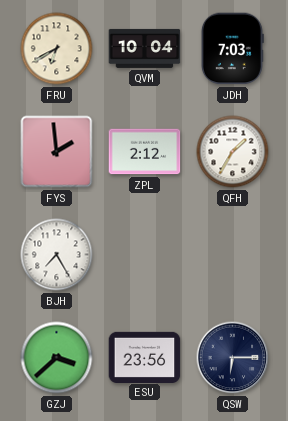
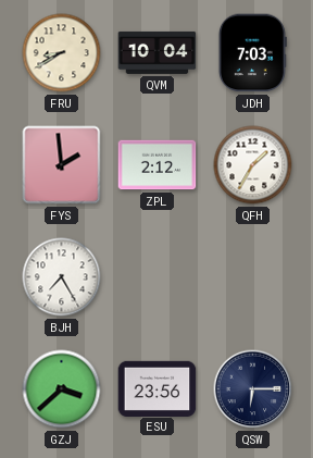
FRU: 6:40 -> 8:40
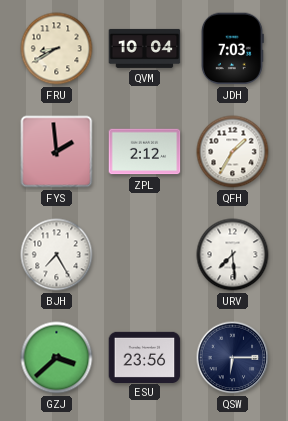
URV: none -> 7:29
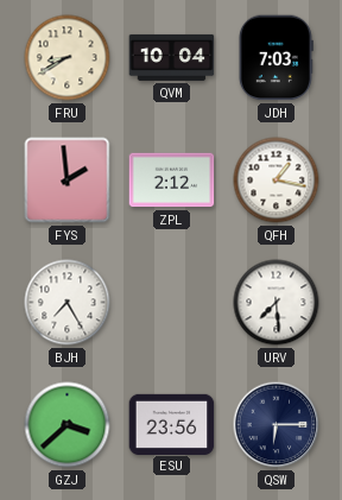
QFH: 1:35 -> 1:17
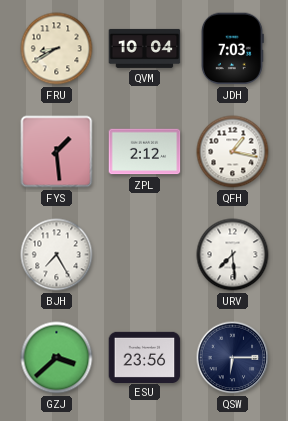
FYS: 1:59 -> 1:29
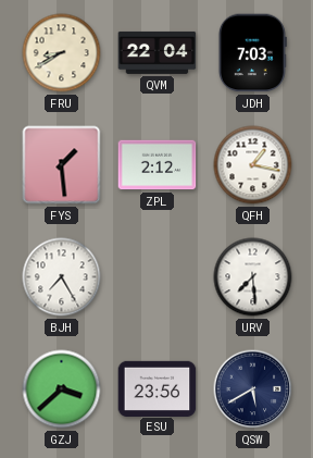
QVM: 10:04 -> 22:04
QSW: 6:15 -> 5:40
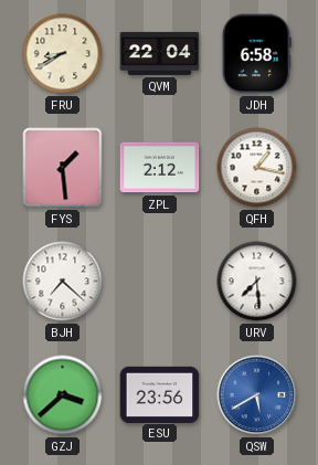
JDH: 7:03 -> 6:58
BJH: 7:25 -> 7:22
QSW dial: navy -> blue
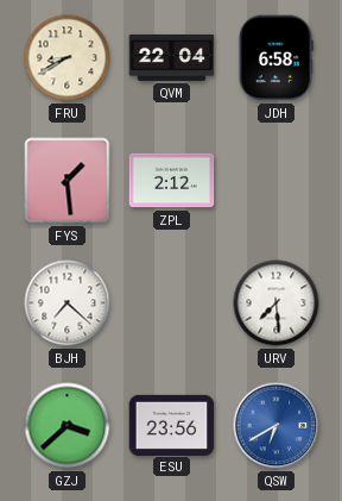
QFH: 1:17 -> none
QSW: 5:40 -> 6:40
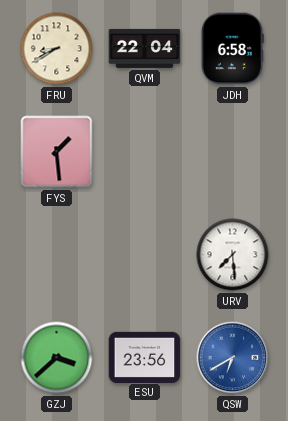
ZPL: 2:12 -> none
BJH: 7:22 -> none
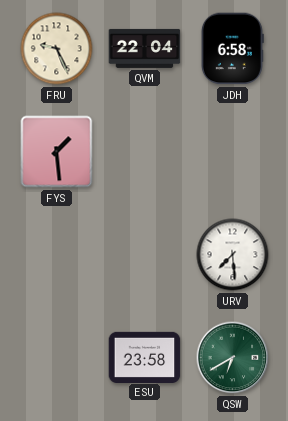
FRU: 8:40 -> 9:26
GZJ: 3:38 -> none
ESU: 23:56 -> 23:58
QSW dial: blue -> green
